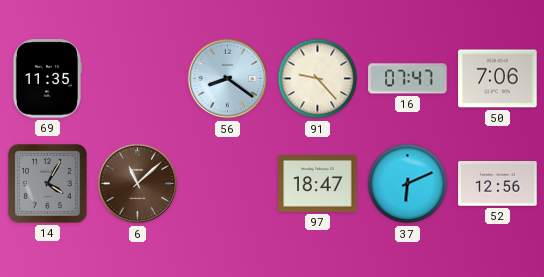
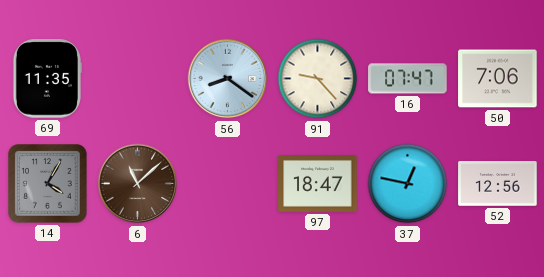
37: 6:11 -> 12:47
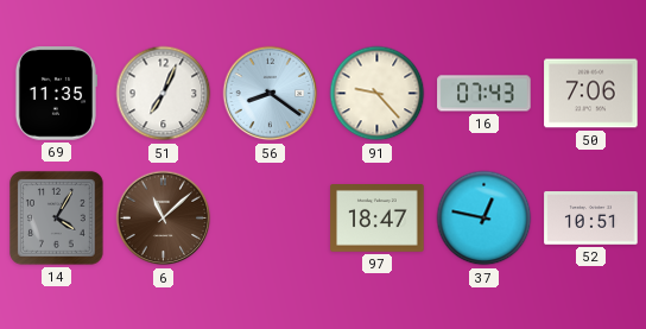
51: none -> 7:04
16: 07:47 -> 07:43
52: 12:56 -> 10:51
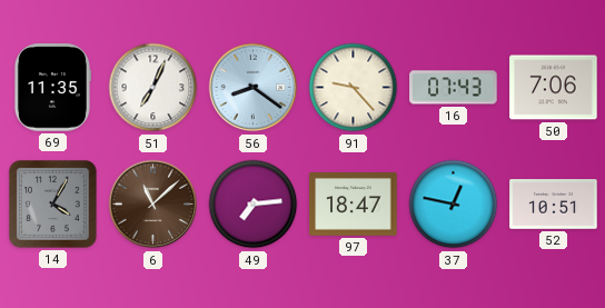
49: none -> 7:14
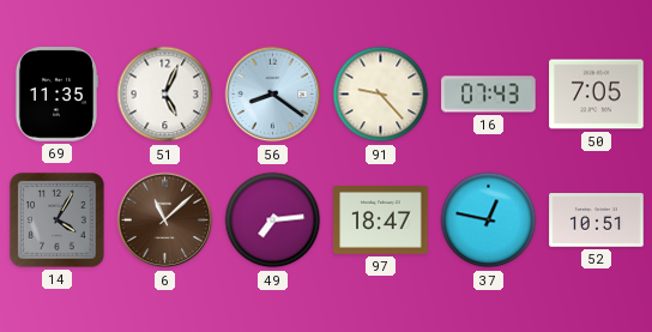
51: 7:04 -> 5:04
50: 7:06 -> 7:05
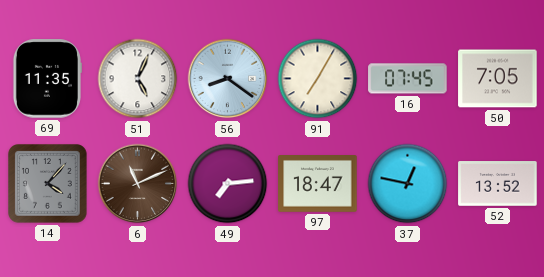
91: 9:23 -> 7:05
16: 07:43 -> 07:45
14: 4:05 -> 4:07
6: 11:08 -> 11:11
52: 10:51 -> 13:52
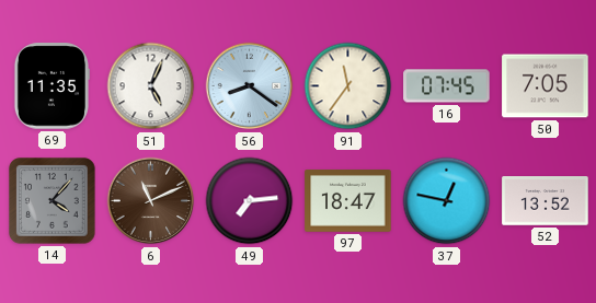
91: 7:05 -> 11:36
